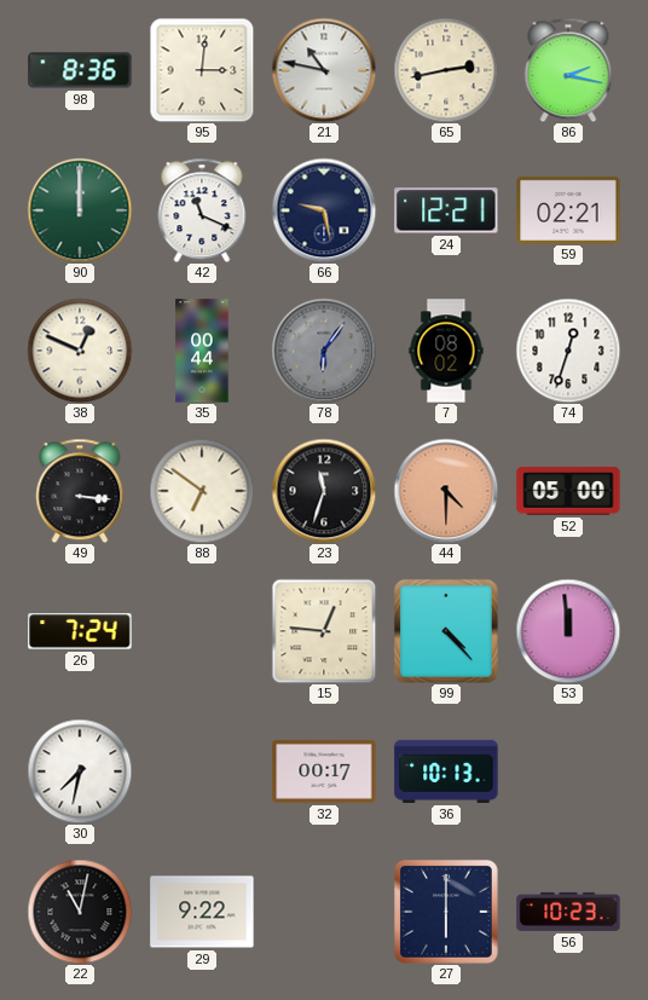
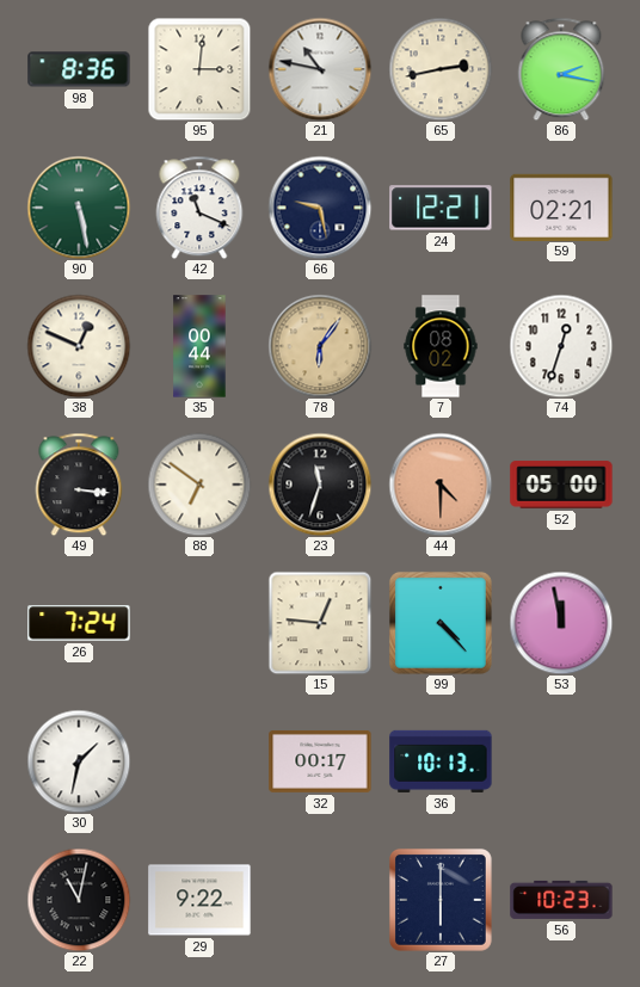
90: 12:00 -> 5:28
78 dial: grey -> champagne
53: 11:59 -> 11:58
30: 7:32 -> 1:32
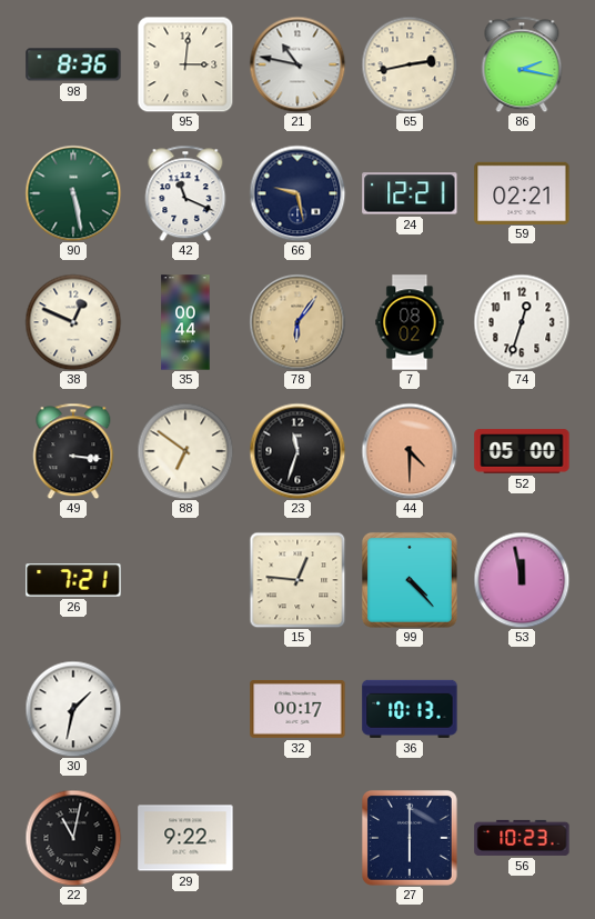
26: 7:24 -> 7:21
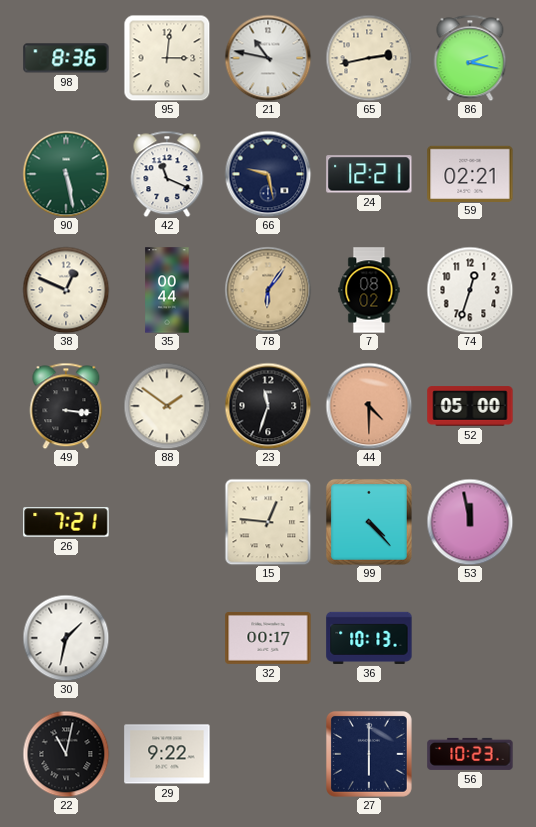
88: 6:51 -> 1:51
